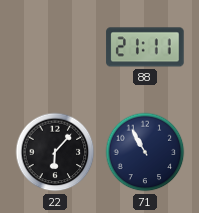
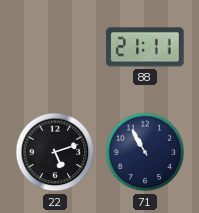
22: 6:07 -> 5:12
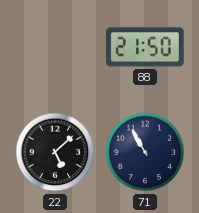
88: 21:11 -> 21:50
22: 5:12 -> 5:08
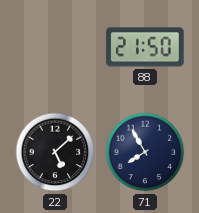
71: 10:55 -> 7:55
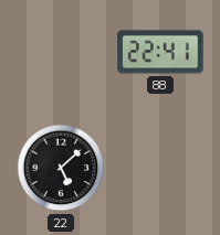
88: 21:50 -> 22:41
71: 7:55 -> none
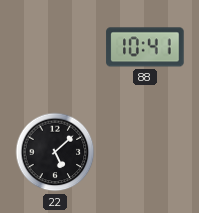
88: 22:41 -> 10:41
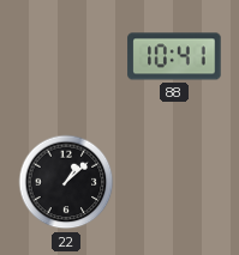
22: 5:08 -> 1:08
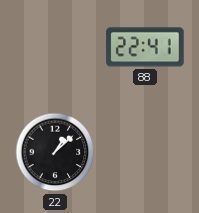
88: 10:41 -> 22:41
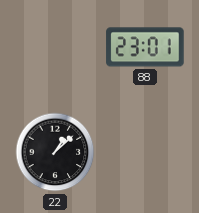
88: 22:41 -> 23:01
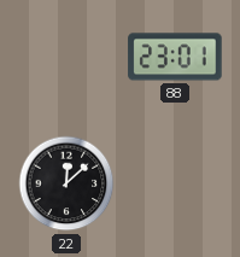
22: 1:08 -> 12:08
